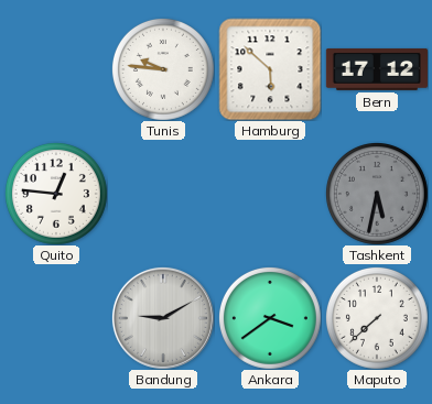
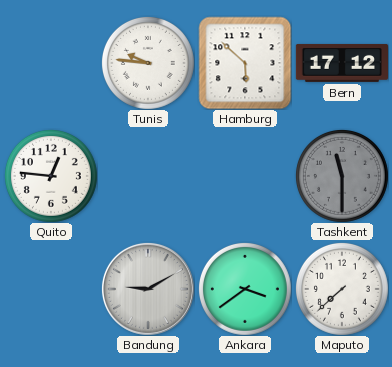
Tashkent: 5:32 -> 11:30
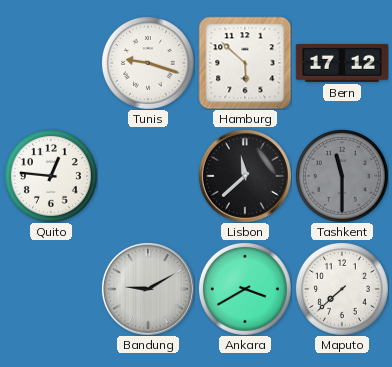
Tunis: 9:46 -> 9:18
Lisbon: none -> 11:38
Ankara: 3:39 -> 3:40
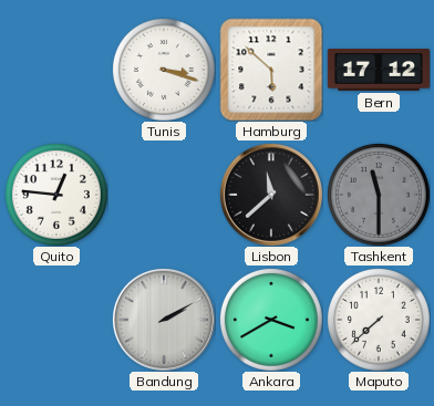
Tunis: 9:18 -> 3:18
Bandung: 9:10 -> 2:10
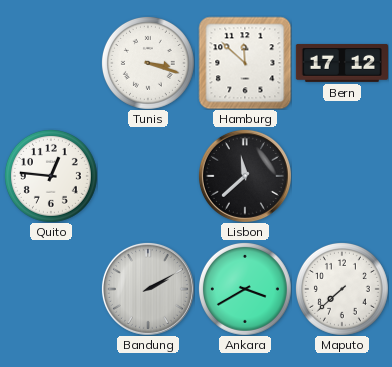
Hamburg: 5:52 -> 11:52
Tashkent: 11:30 -> none
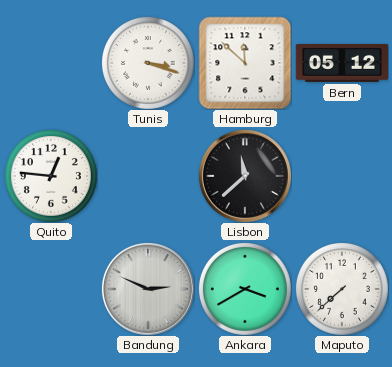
Bern: 17:12 -> 05:12
Bandung: 2:10 -> 2:49
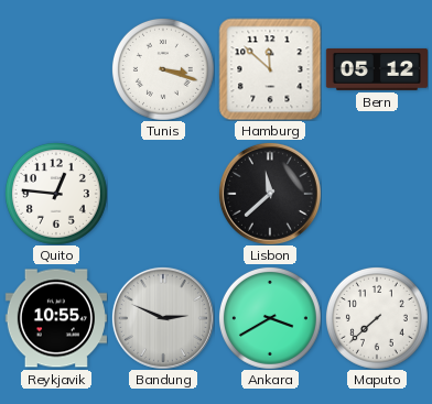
Reykjavik: none -> 10:55
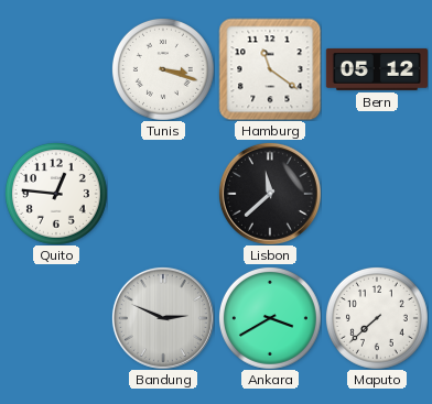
Hamburg: 11:52 -> 11:21
Reykjavik: 10:55 -> none
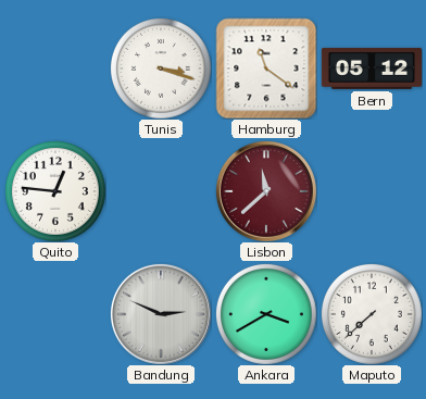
Lisbon dial: black -> burgundy
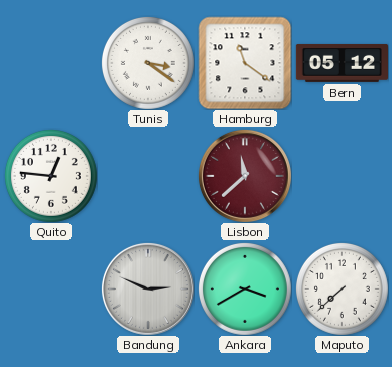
Tunis: 3:18 -> 3:21
